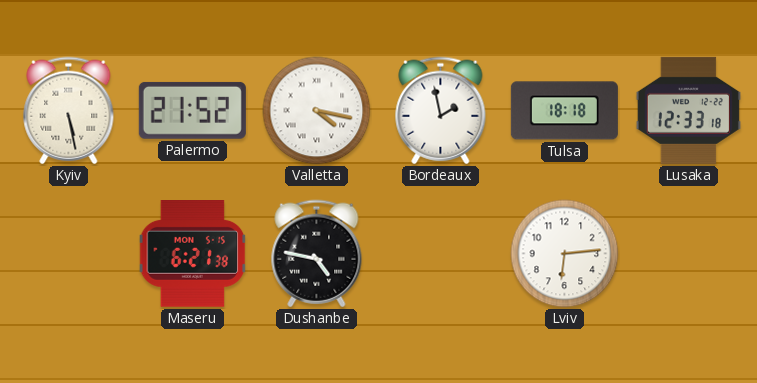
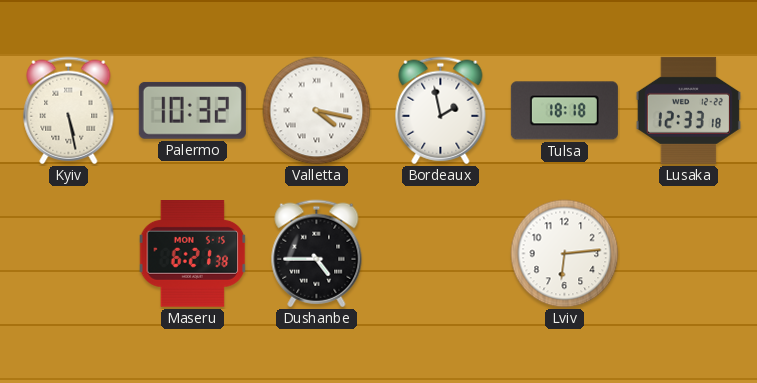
Palermo: 21:52 -> 10:32
Dushanbe: 4:47 -> 4:45
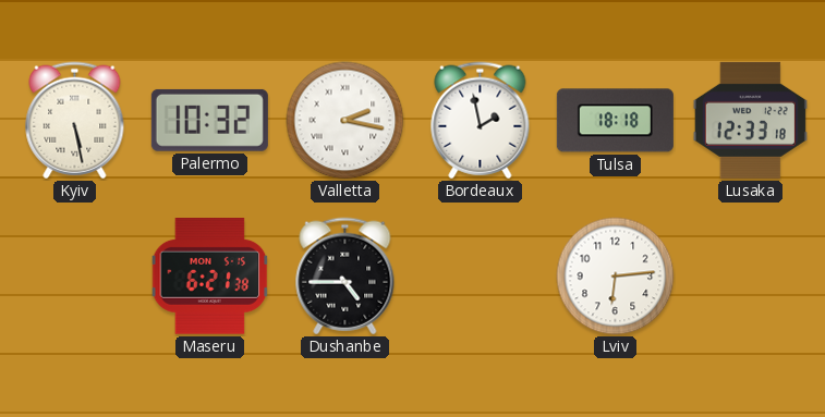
Valletta: 4:17 -> 2:17
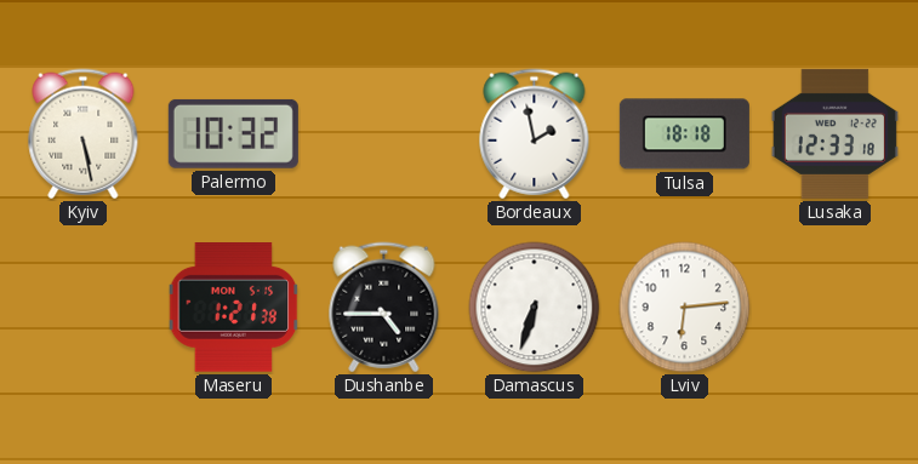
Valletta: 2:17 -> none
Maseru: 6:21 -> 1:21
Damascus: none -> 6:33
